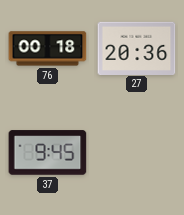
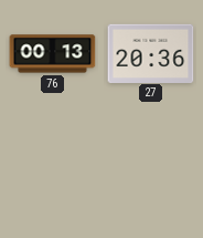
76: 00:18 -> 00:13
37: 9:45 -> none
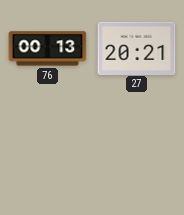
27: 20:36 -> 20:21
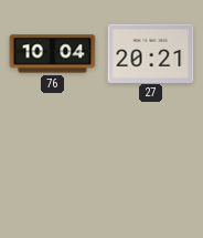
76: 00:13 -> 10:04
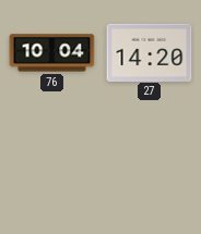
27: 20:21 -> 14:20
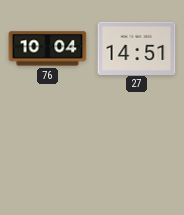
27: 14:20 -> 14:51
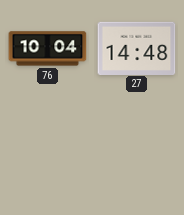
27: 14:51 -> 14:48
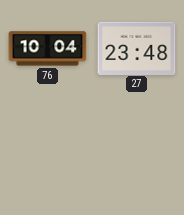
27: 14:48 -> 23:48
